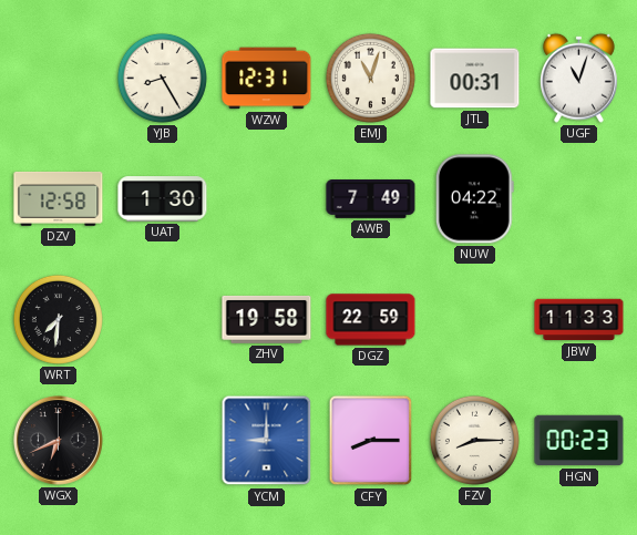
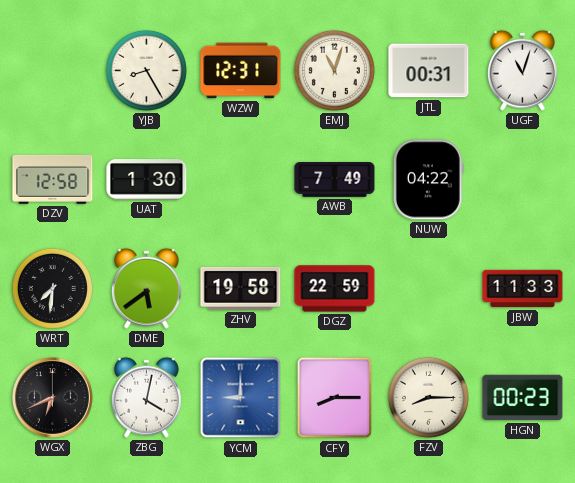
DME: none -> 5:39
ZBG: none -> 4:02
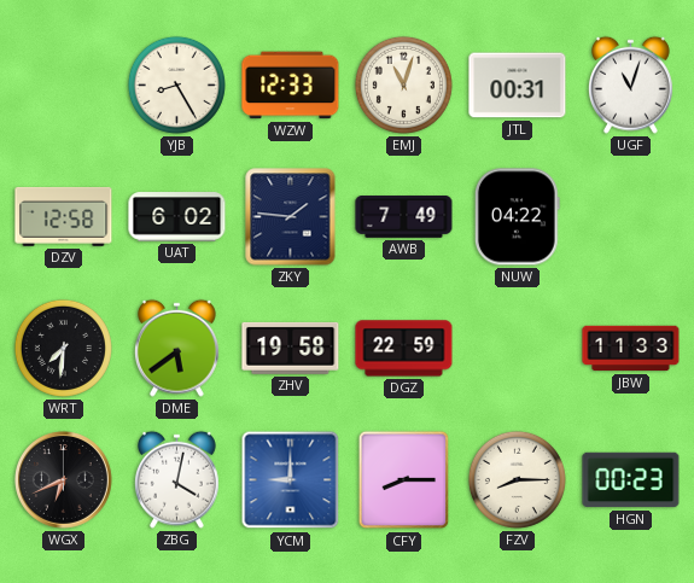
WZW: 12:31 -> 12:33
UAT: 1:30 -> 6:02
ZKY: none -> 1:46
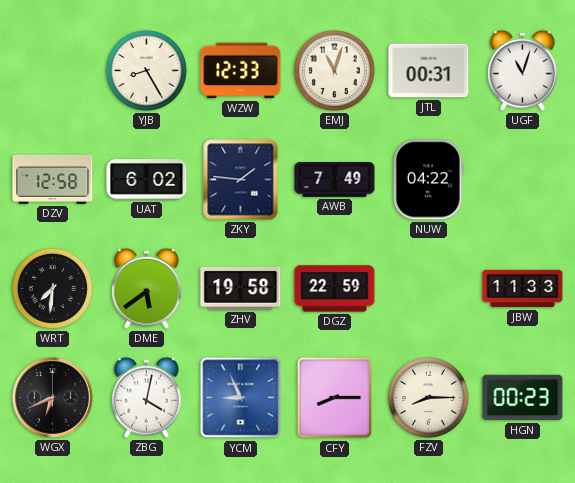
YCM: 9:00 -> 8:56
